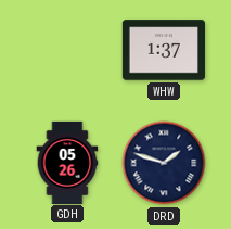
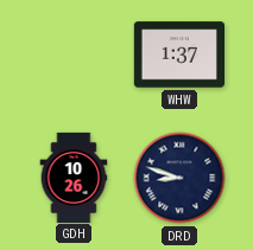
GDH: 05:26 -> 10:26
DRD: 1:48 -> 8:48
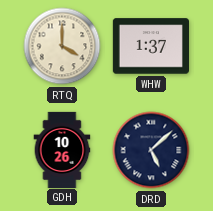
RTQ: none -> 4:00
DRD: 8:48 -> 5:08
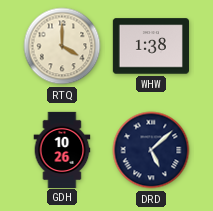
WHW: 1:37 -> 1:38
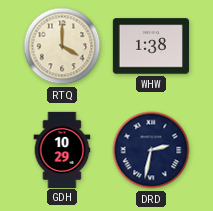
GDH: 10:26 -> 10:29
DRD: 5:08 -> 2:32
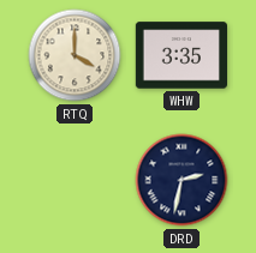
WHW: 1:38 -> 3:35
GDH: 10:29 -> none
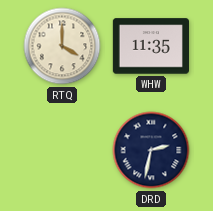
WHW: 3:35 -> 11:35
